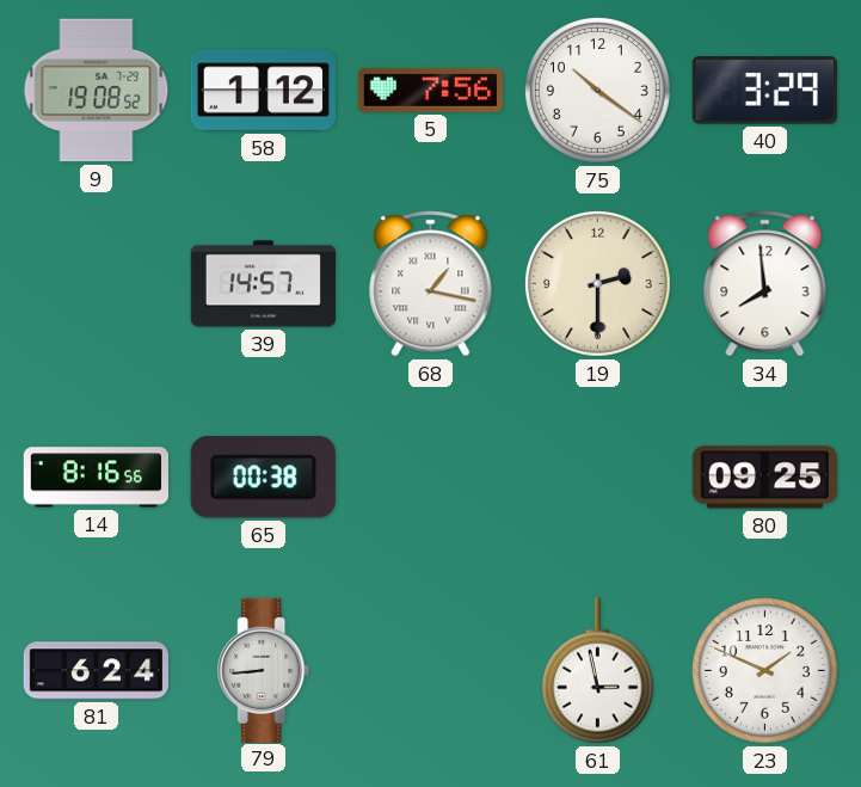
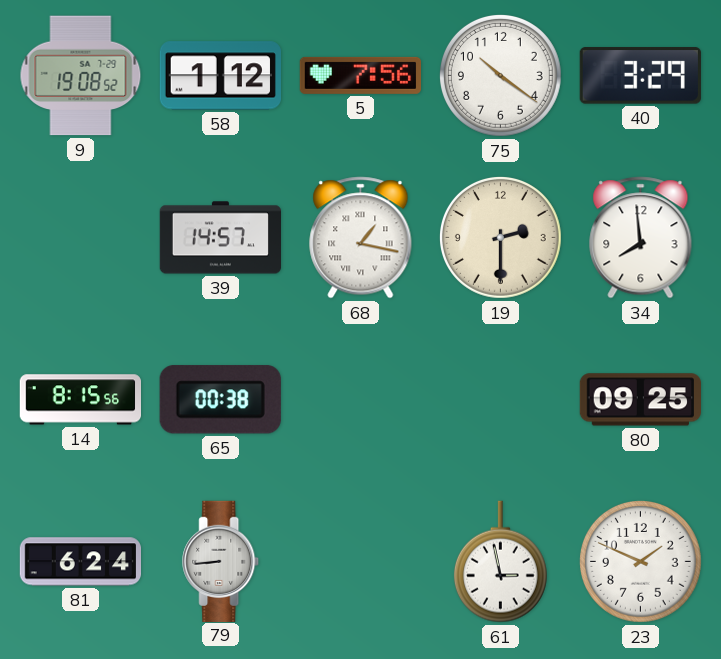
14: 8:16 -> 8:15
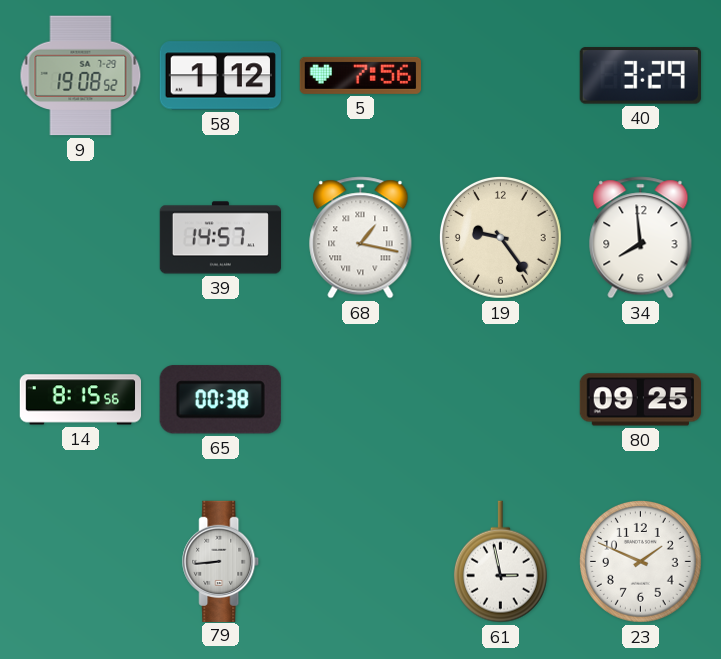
75: 10:21 -> none
19: 2:30 -> 9:24
81: 6:24 -> none
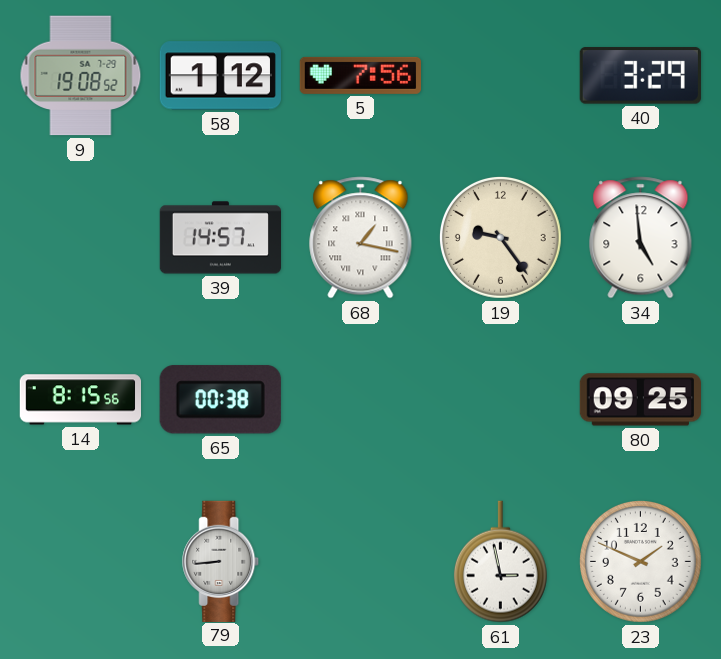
34: 7:59 -> 4:59
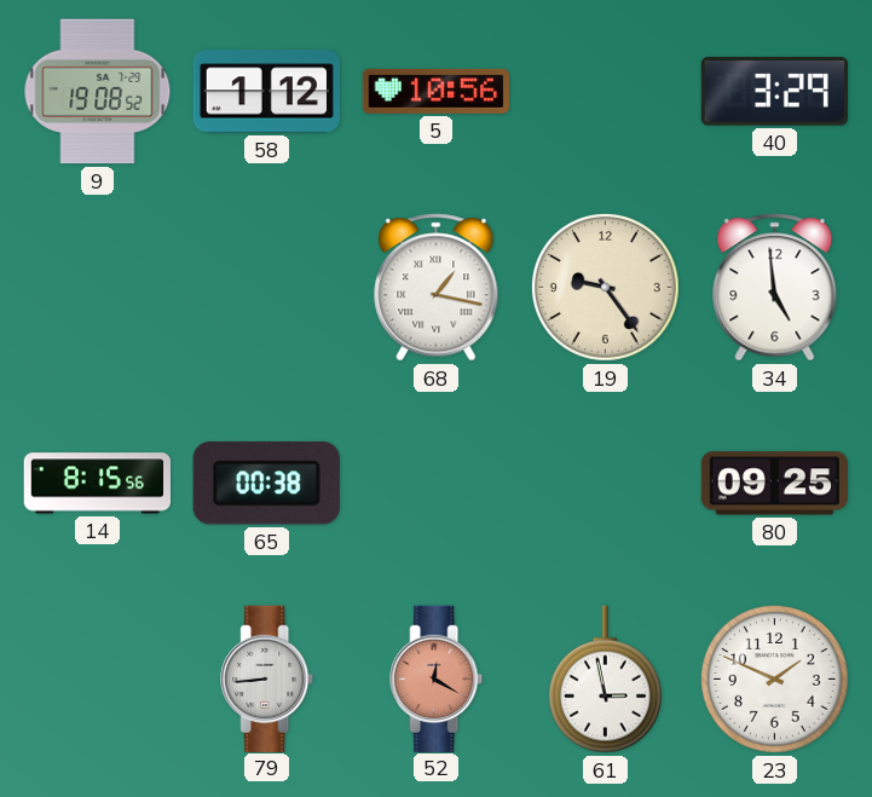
5: 7:56 -> 10:56
39: 14:57 -> none
52: none -> 12:20
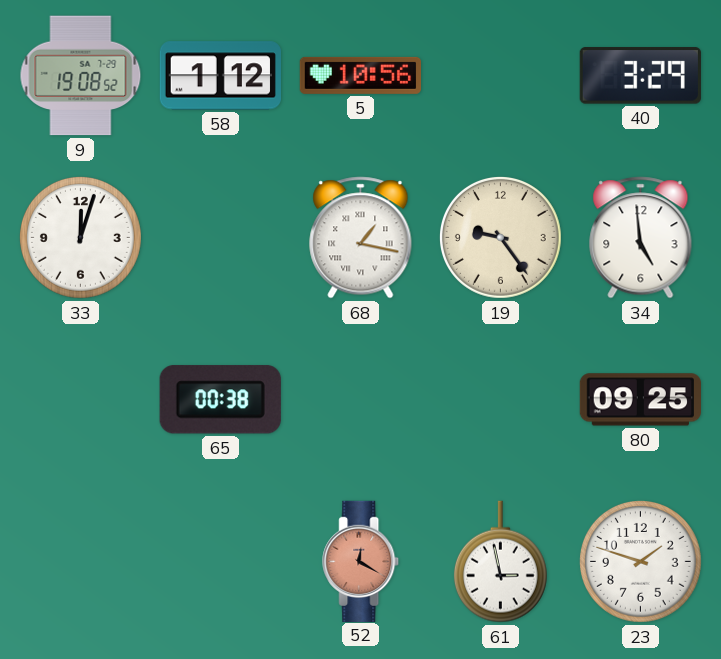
33: none -> 12:03
14: 8:15 -> none
79: 8:44 -> none
23: 1:49 -> 1:48
